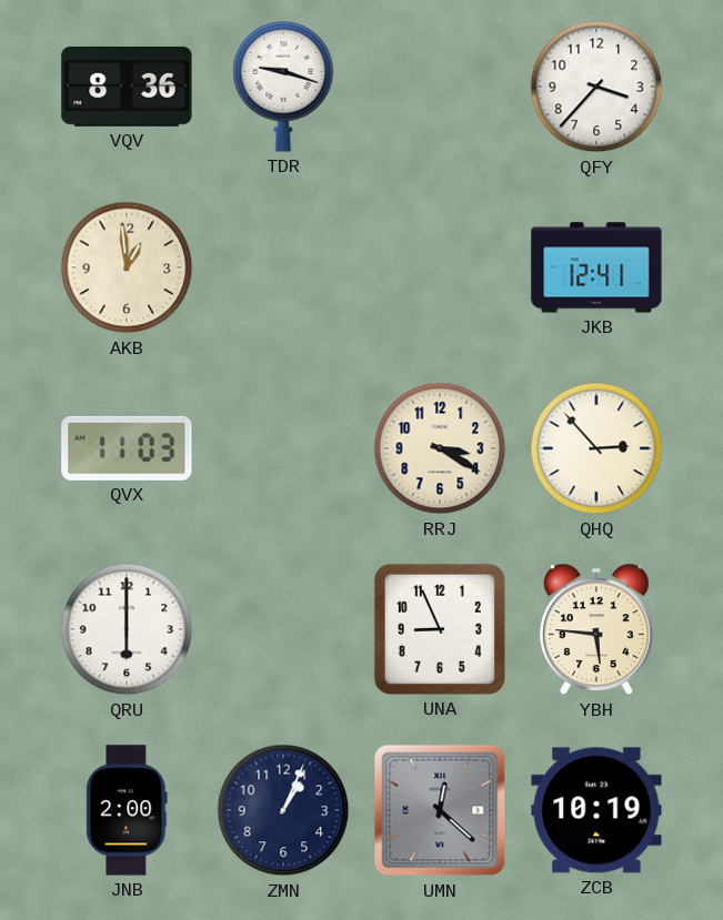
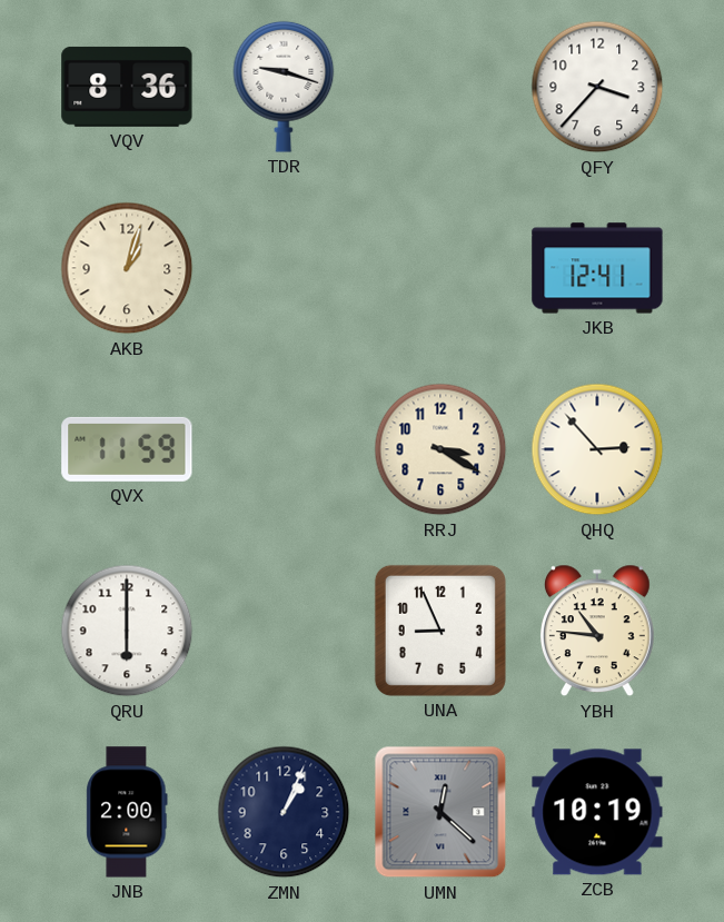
AKB: 12:59 -> 1:03
QVX: 11:03 -> 11:59
YBH: 5:46 -> 10:46
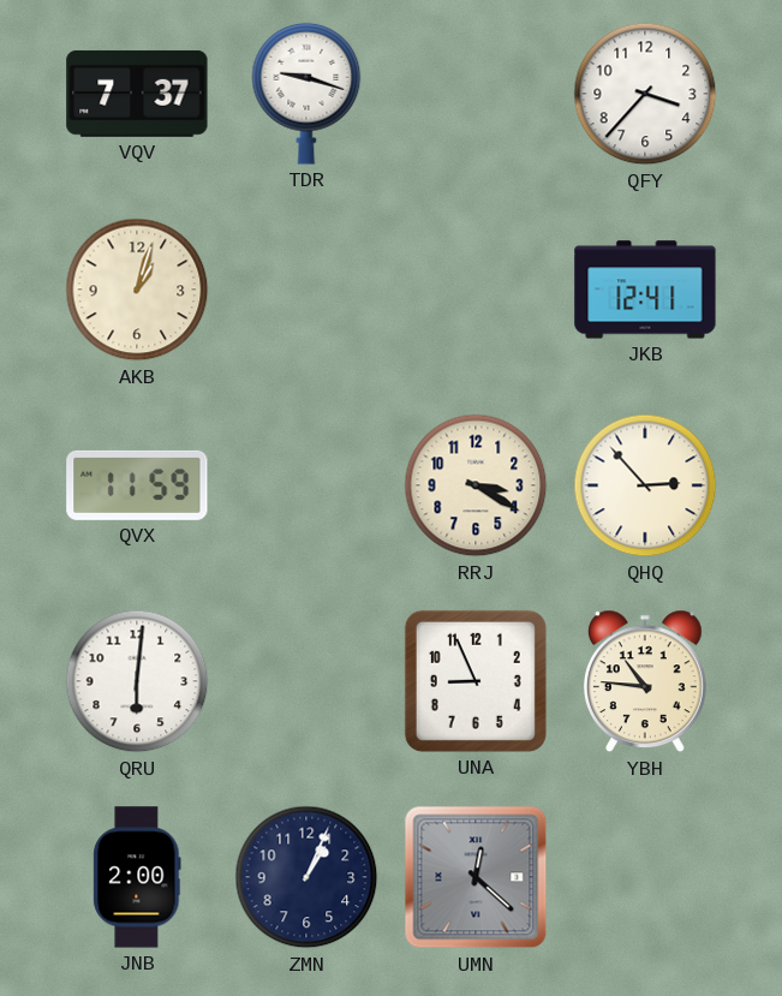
VQV: 8:36 -> 7:37
QRU: 6:00 -> 6:01
ZCB: 10:19 -> none
